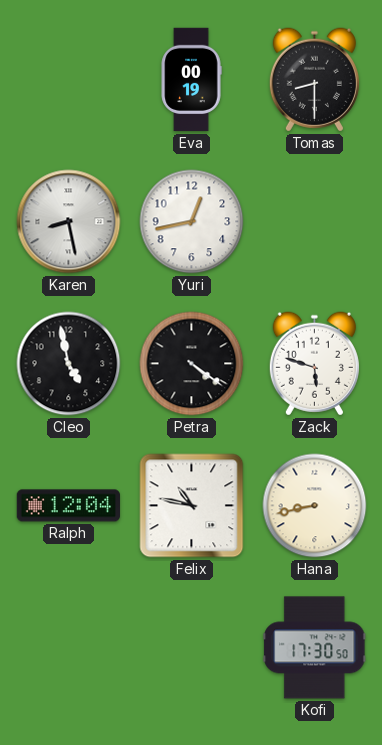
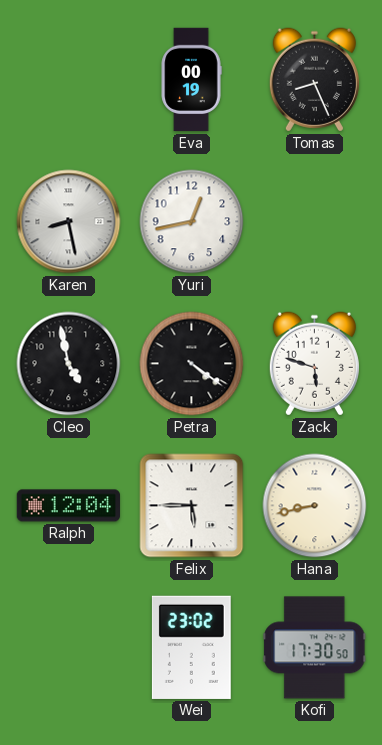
Tomas: 8:30 -> 8:26
Felix: 10:47 -> 5:45
Wei: none -> 23:02
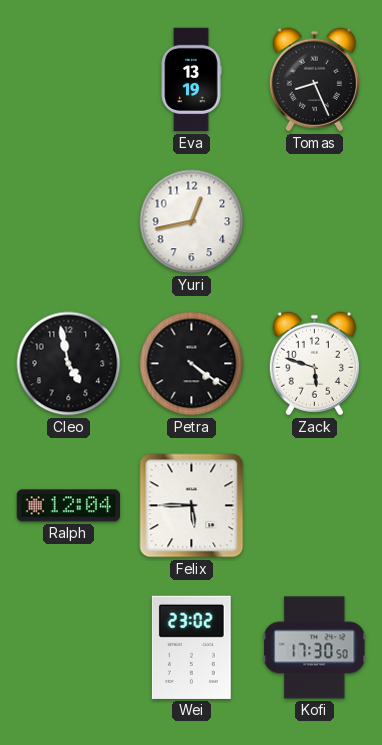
Eva: 00:19 -> 13:19
Karen: 8:28 -> none
Hana: 8:43 -> none
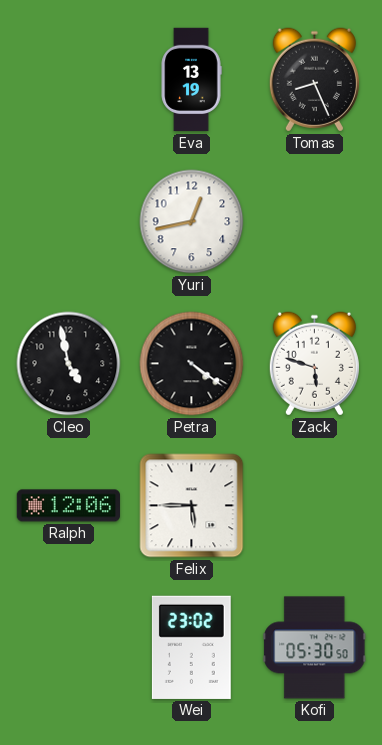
Ralph: 12:04 -> 12:06
Kofi: 17:30 -> 05:30
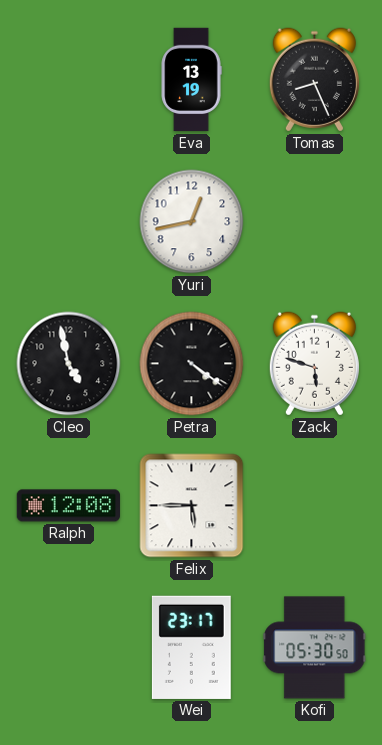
Ralph: 12:06 -> 12:08
Wei: 23:02 -> 23:17
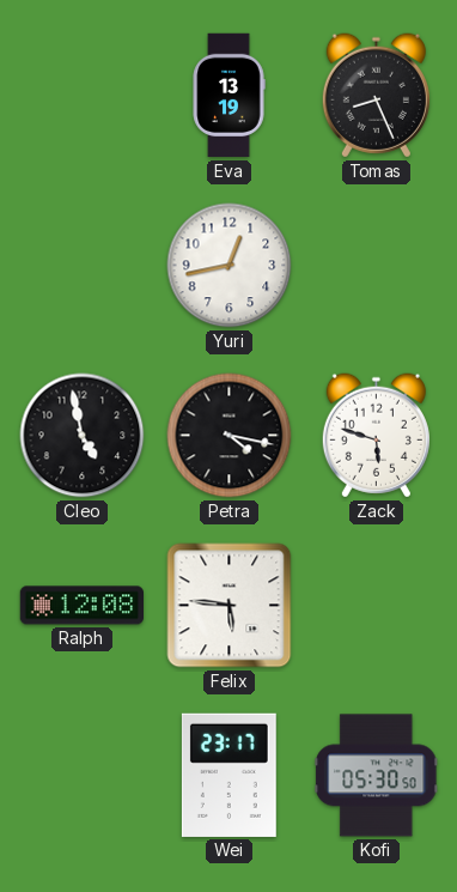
Petra: 4:21 -> 4:17
Felix: 5:45 -> 5:46
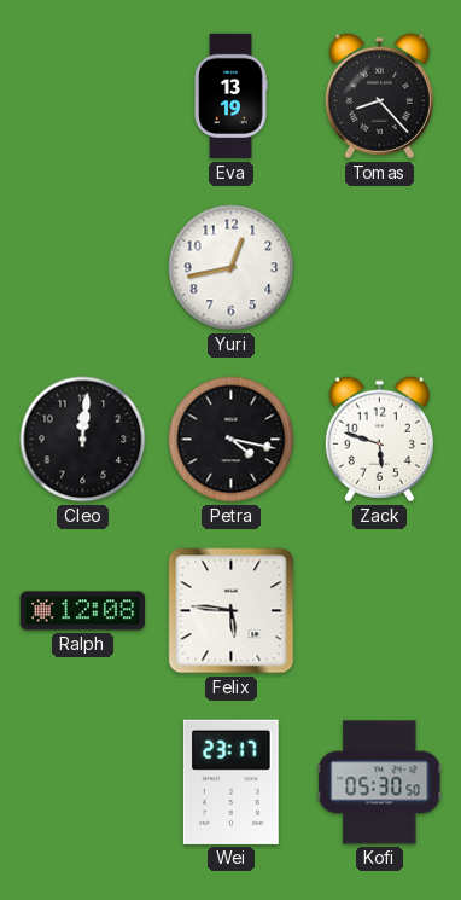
Tomas: 8:26 -> 8:23
Cleo: 4:58 -> 12:01
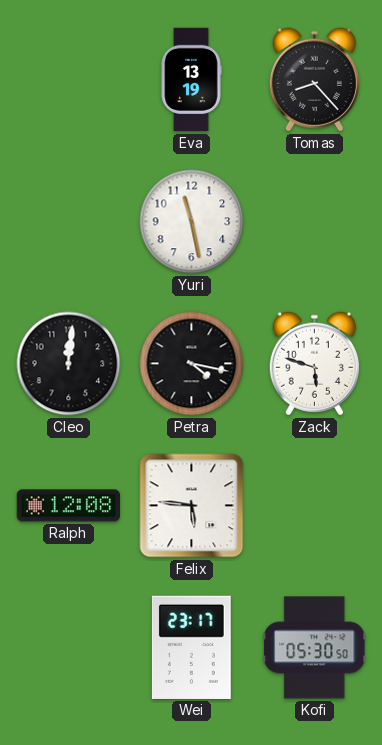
Yuri: 12:43 -> 11:28
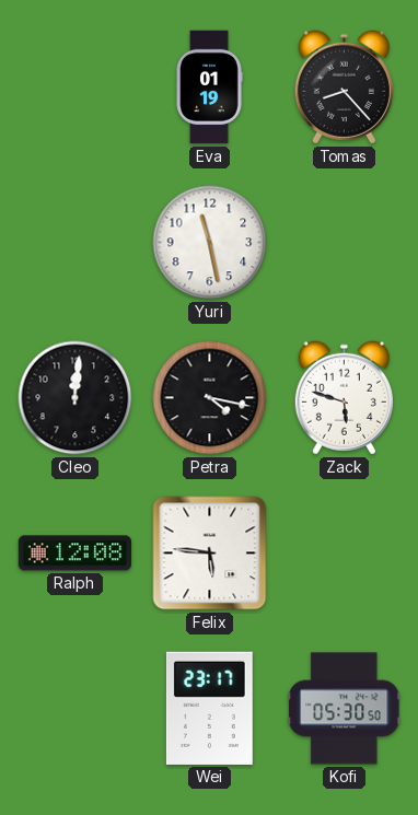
Eva: 13:19 -> 01:19
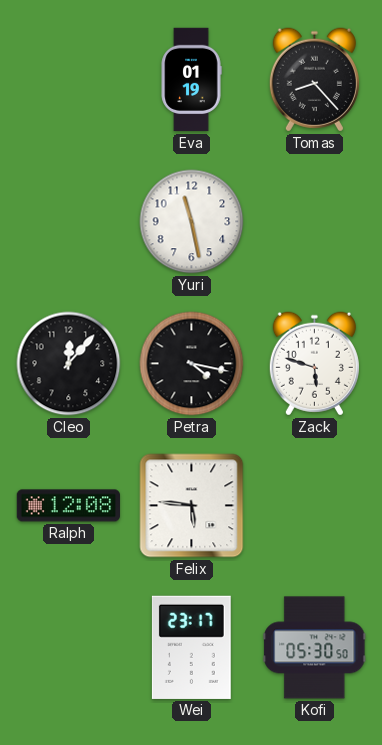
Cleo: 12:01 -> 12:07
